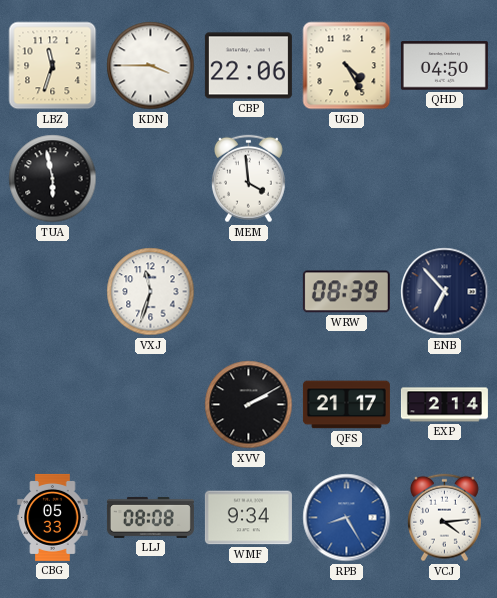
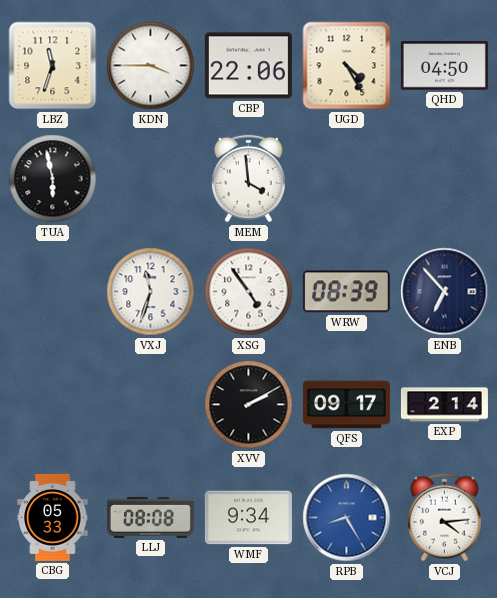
XSG: none -> 4:54
QFS: 21:17 -> 09:17
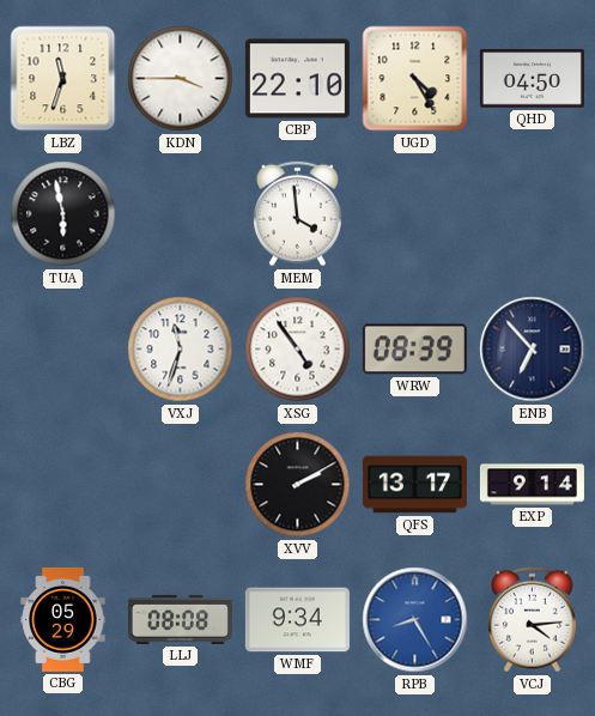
CBP: 22:06 -> 22:10
QFS: 09:17 -> 13:17
EXP: 2:14 -> 9:14
CBG: 05:33 -> 05:29
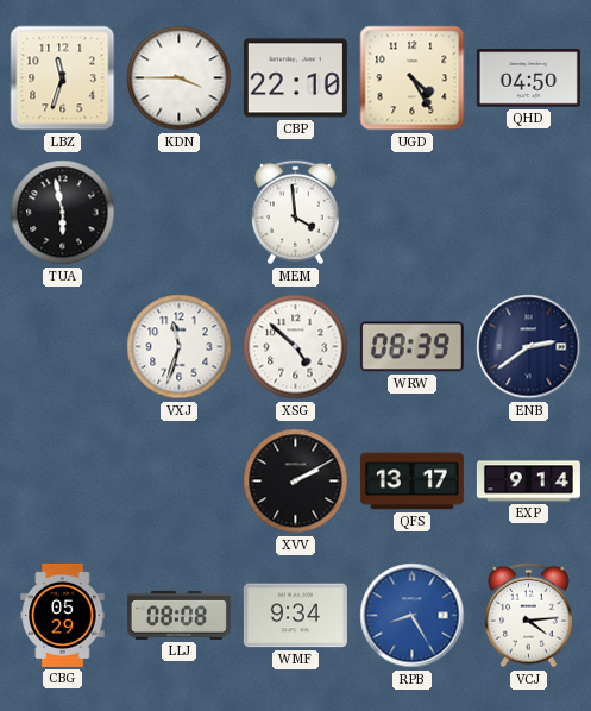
XSG: 4:54 -> 4:52
ENB: 6:53 -> 2:39
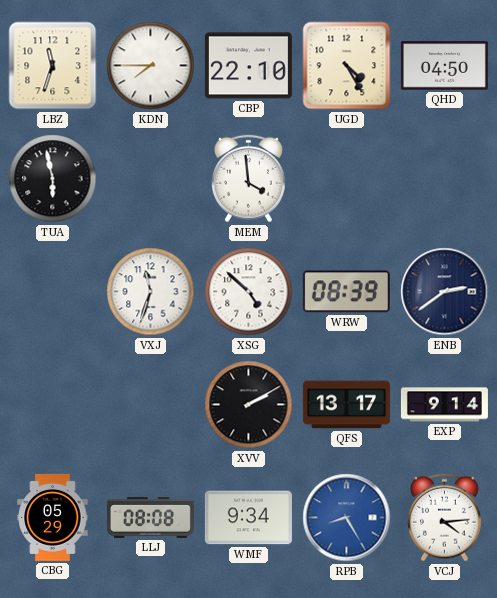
KDN: 3:45 -> 7:45
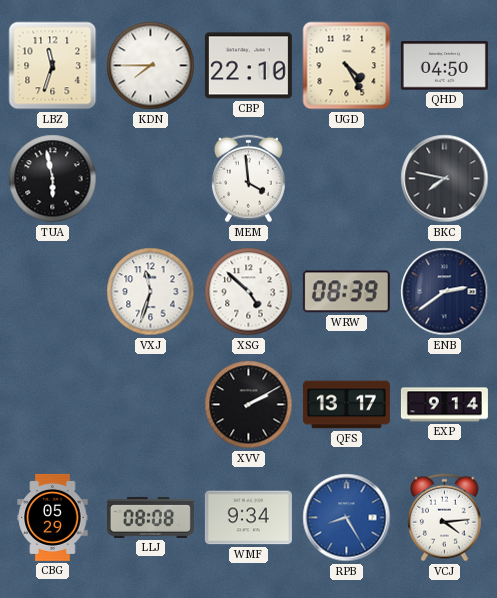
BKC: none -> 7:47
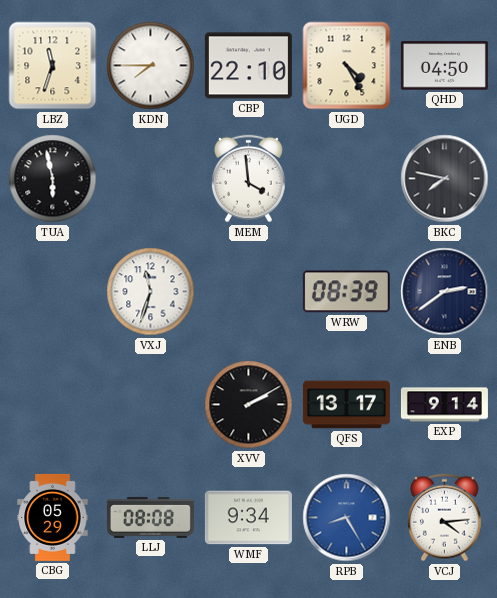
XSG: 4:52 -> none
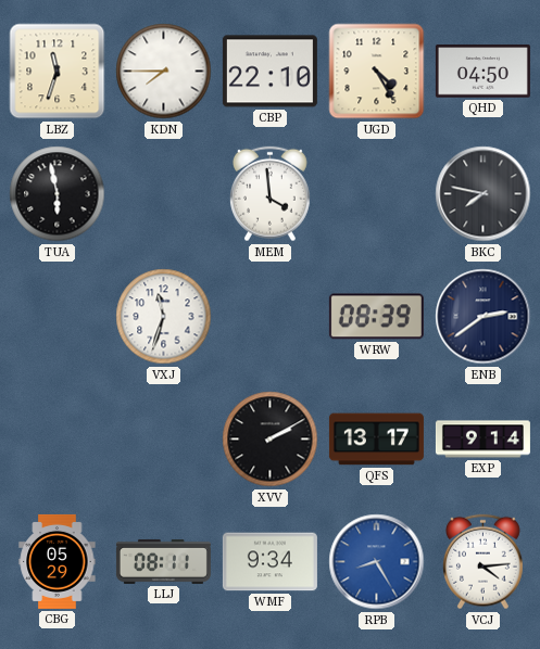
LLJ: 08:08 -> 08:11
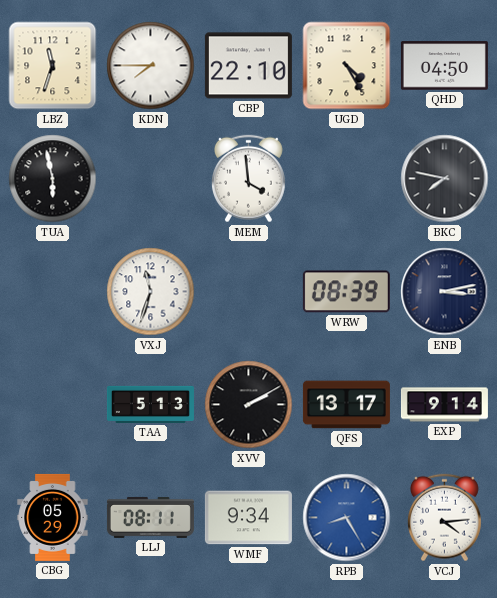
ENB: 2:39 -> 3:13
TAA: none -> 5:13
